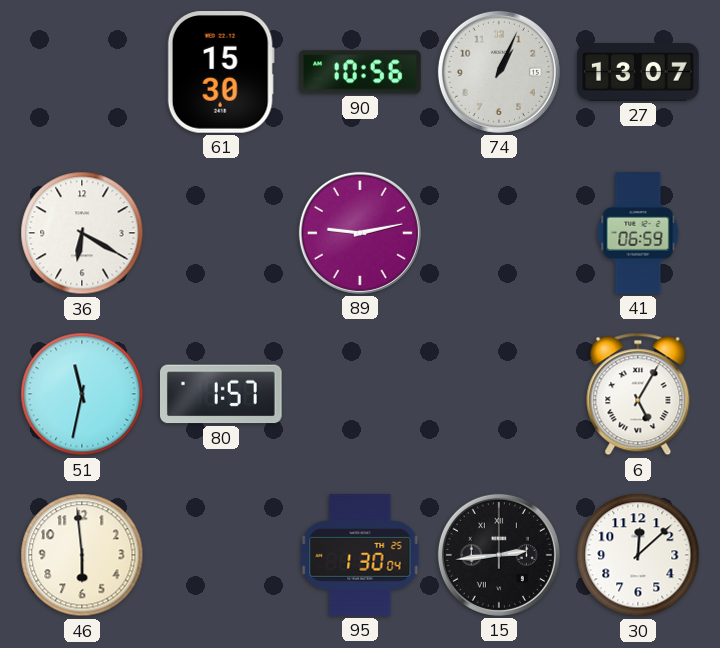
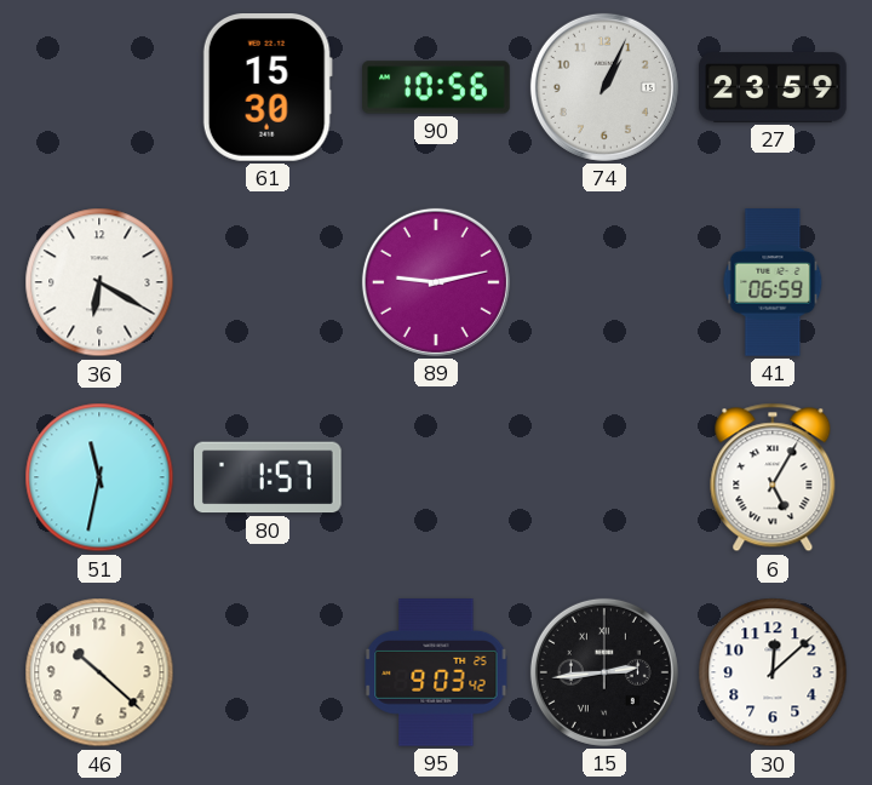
27: 13:07 -> 23:59
46: 5:59 -> 10:22
95: 1:30 -> 9:03
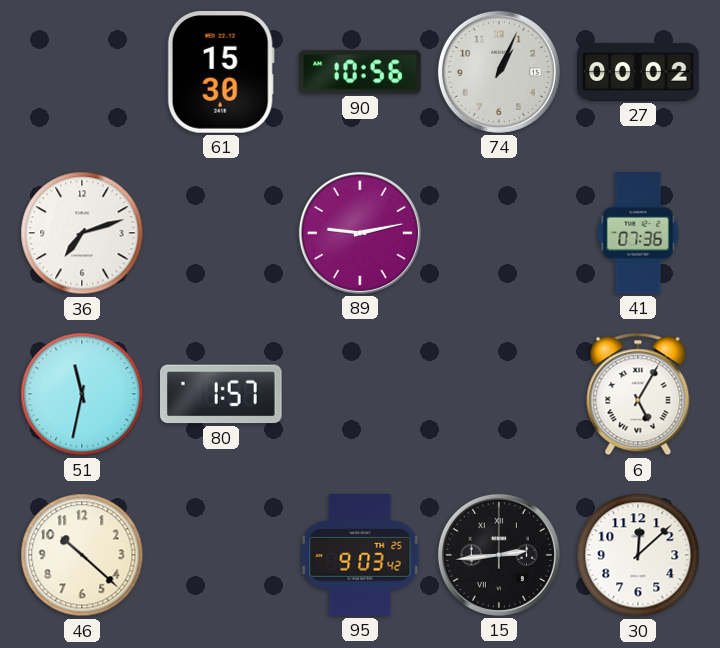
27: 23:59 -> 00:02
36: 6:20 -> 7:12
41: 06:59 -> 07:36
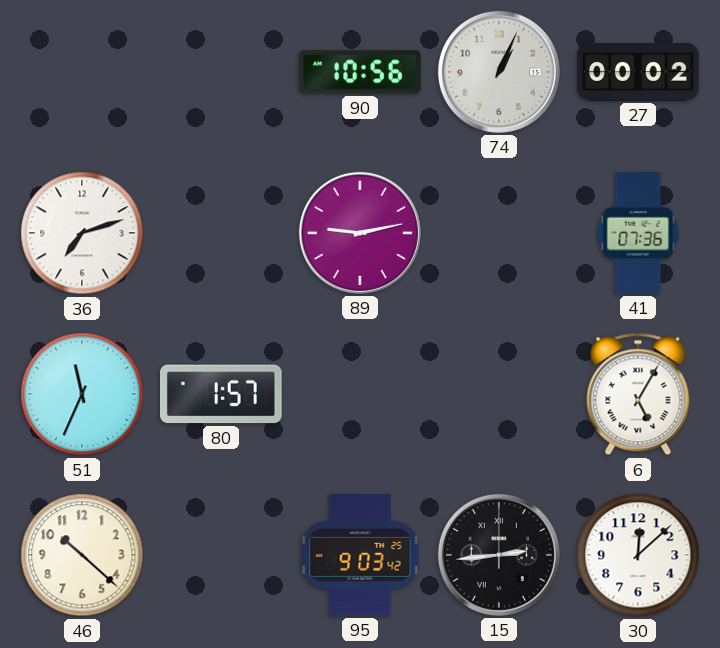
61: 15:30 -> none
51: 11:32 -> 11:34
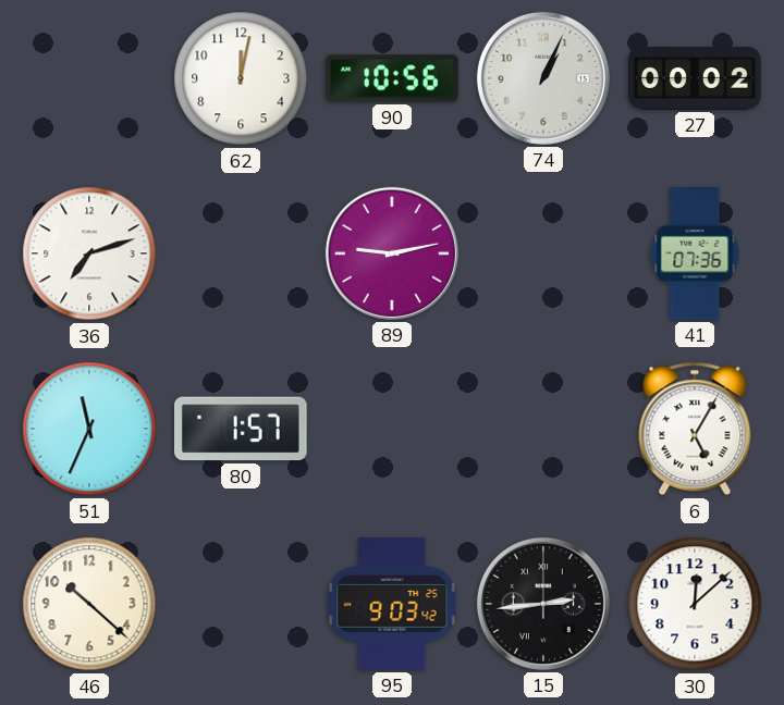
62: none -> 12:02
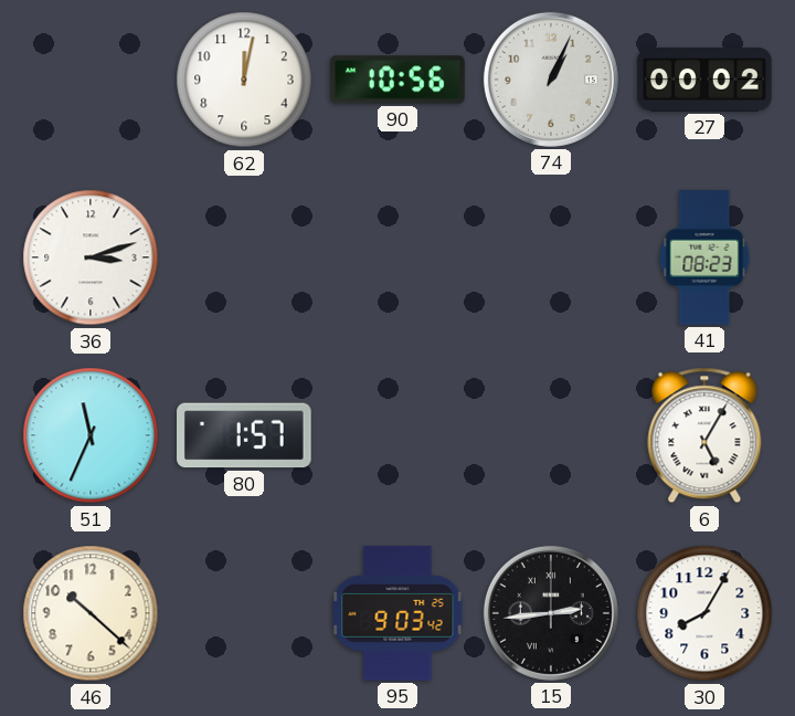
36: 7:12 -> 3:12
89: 9:13 -> none
41: 07:36 -> 08:23
30: 12:08 -> 8:05
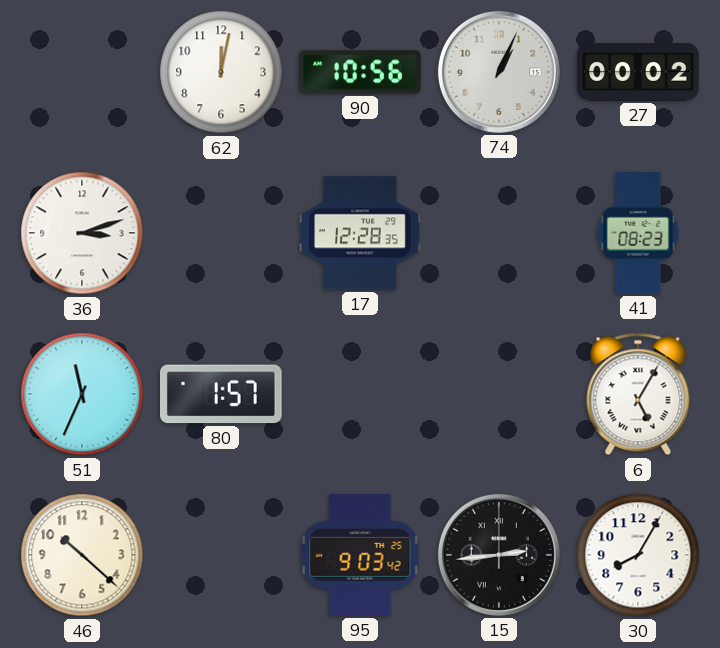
17: none -> 12:28
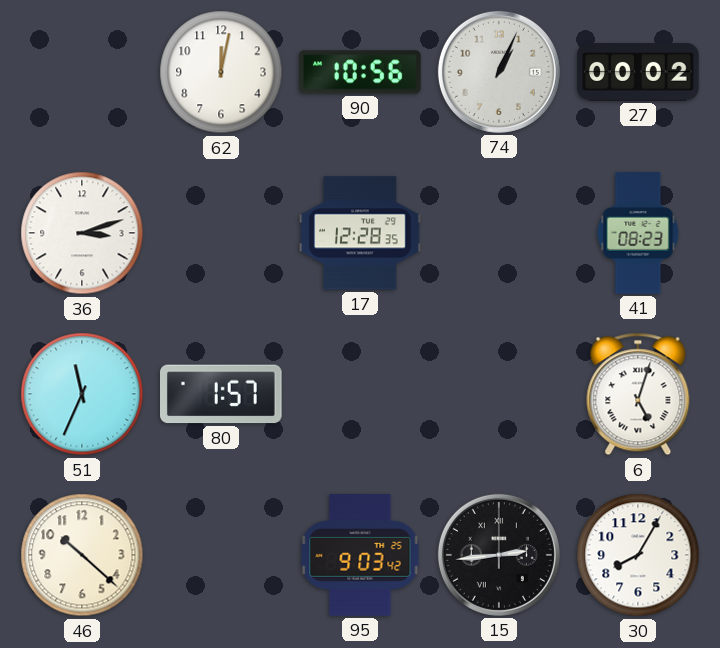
6: 5:05 -> 5:03
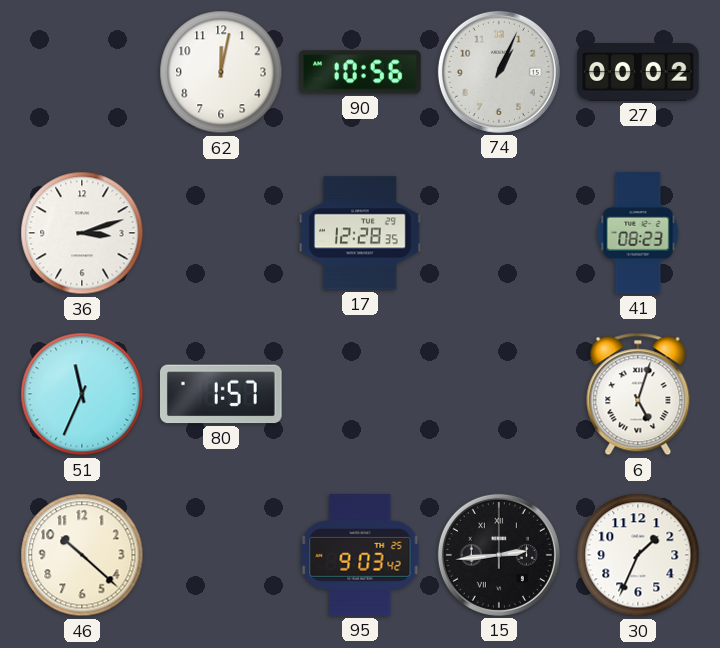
30: 8:05 -> 1:34
